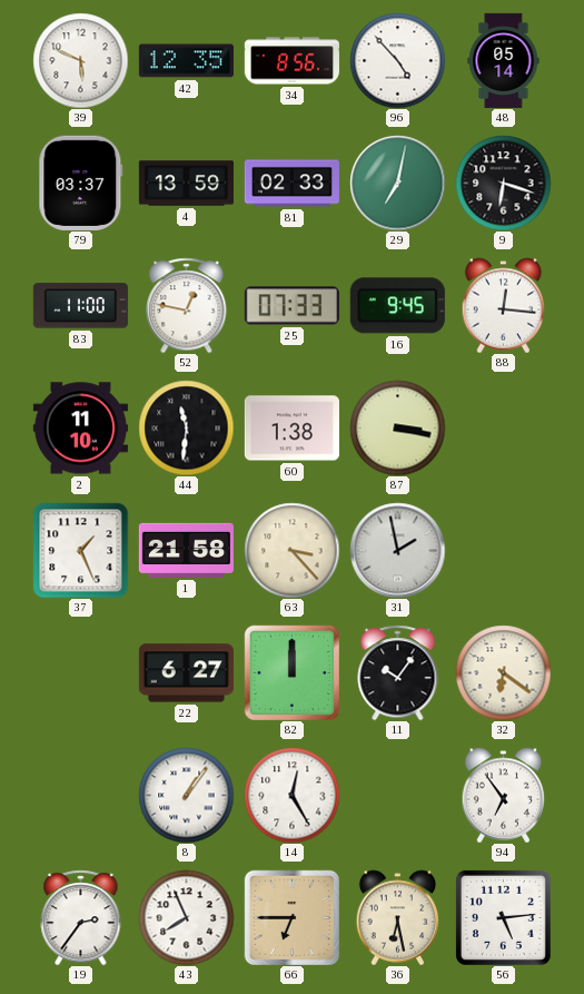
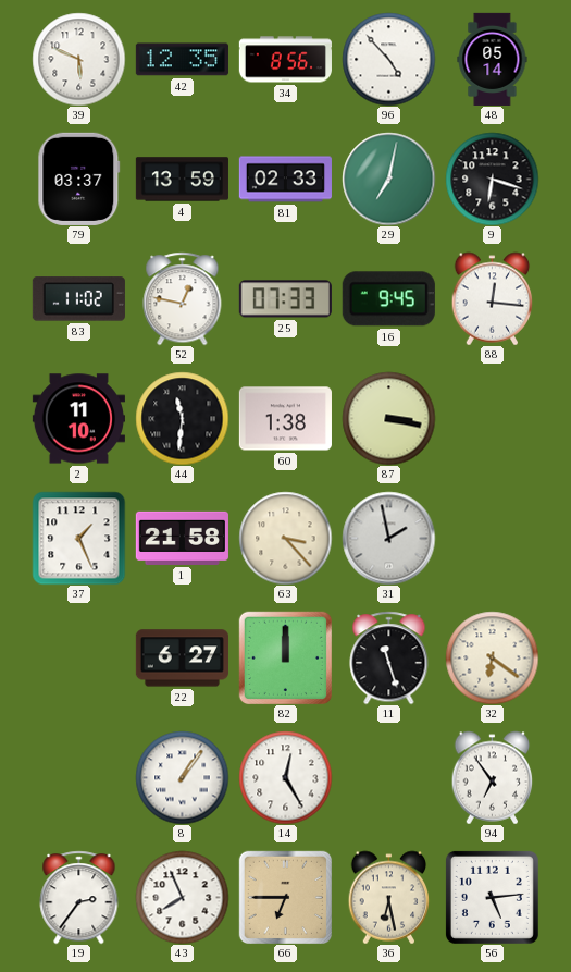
83: 11:00 -> 11:02
11: 10:06 -> 11:27
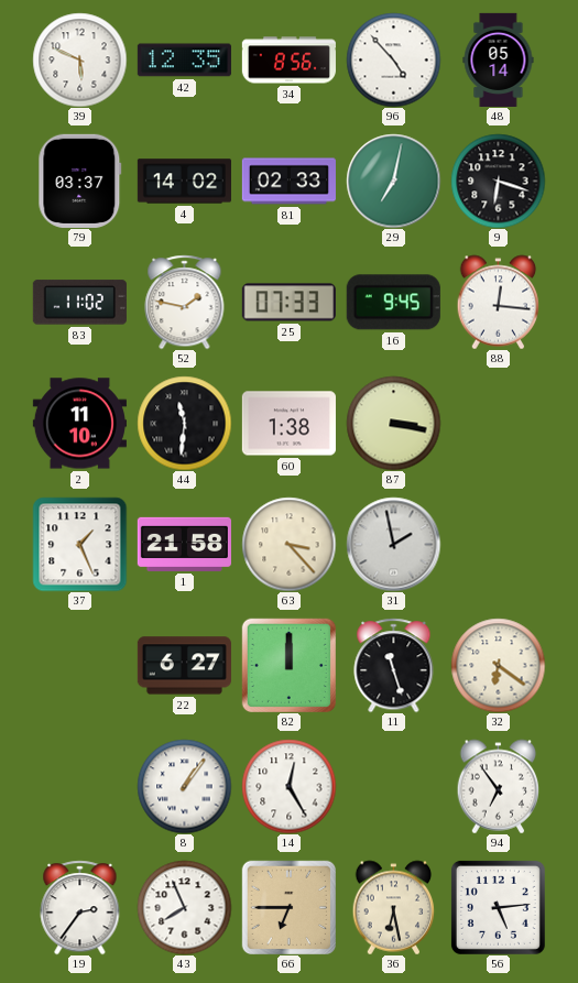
4: 13:59 -> 14:02
52: 12:47 -> 1:47
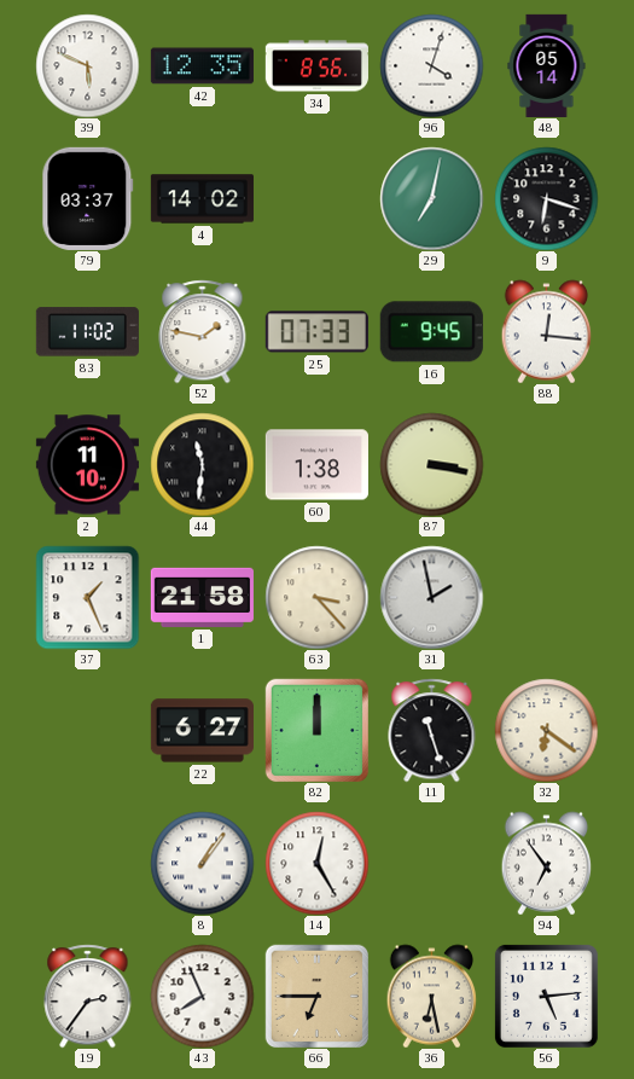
96: 4:53 -> 4:03
81: 02:33 -> none
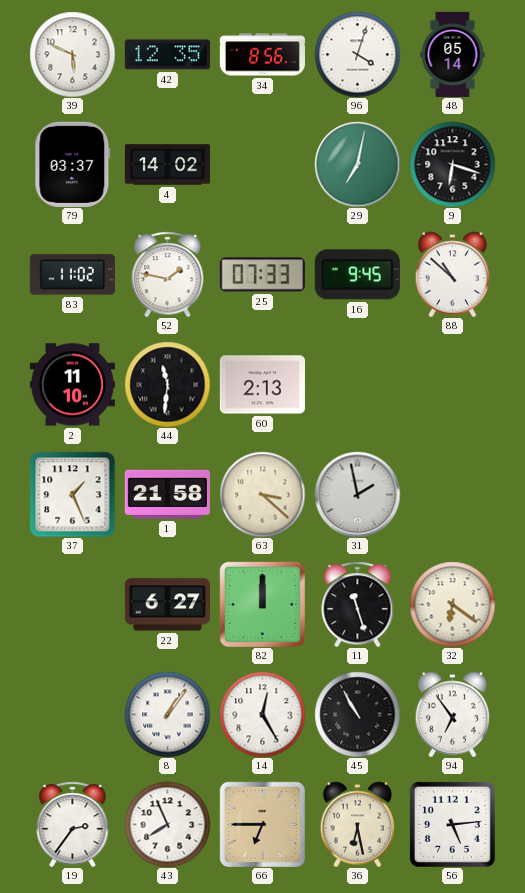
88: 12:16 -> 10:52
60: 1:38 -> 2:13
87: 3:17 -> none
63: 3:23 -> 3:22
45: none -> 10:55
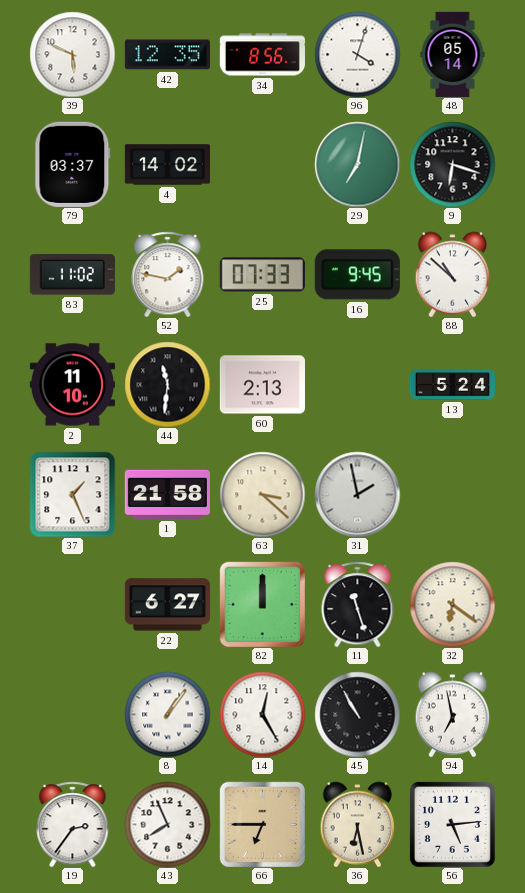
13: none -> 5:24
94: 6:54 -> 6:58
